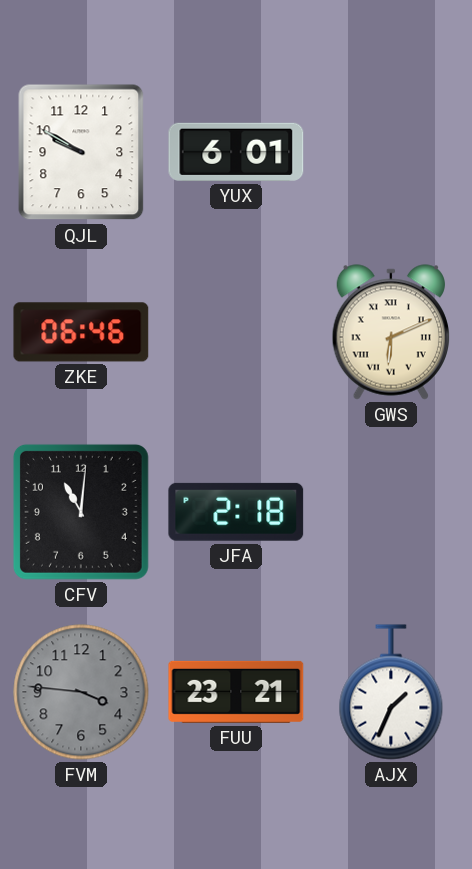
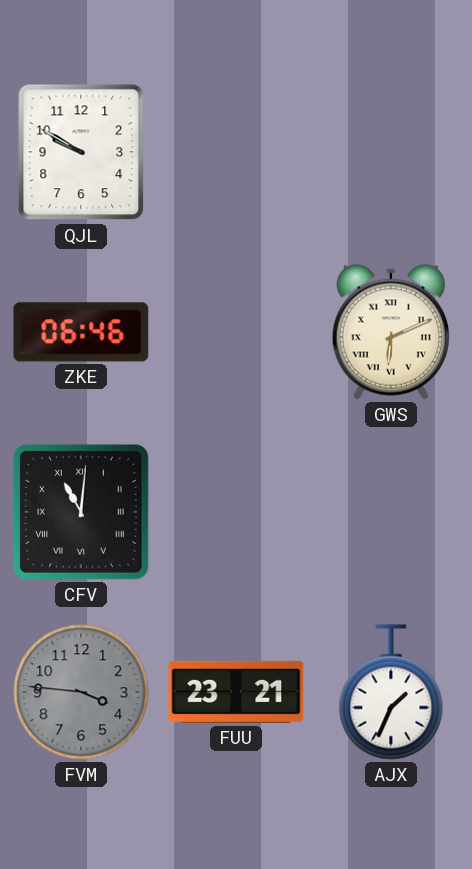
YUX: 6:01 -> none
CFV numerals: Arabic -> Roman
JFA: 2:18 -> none
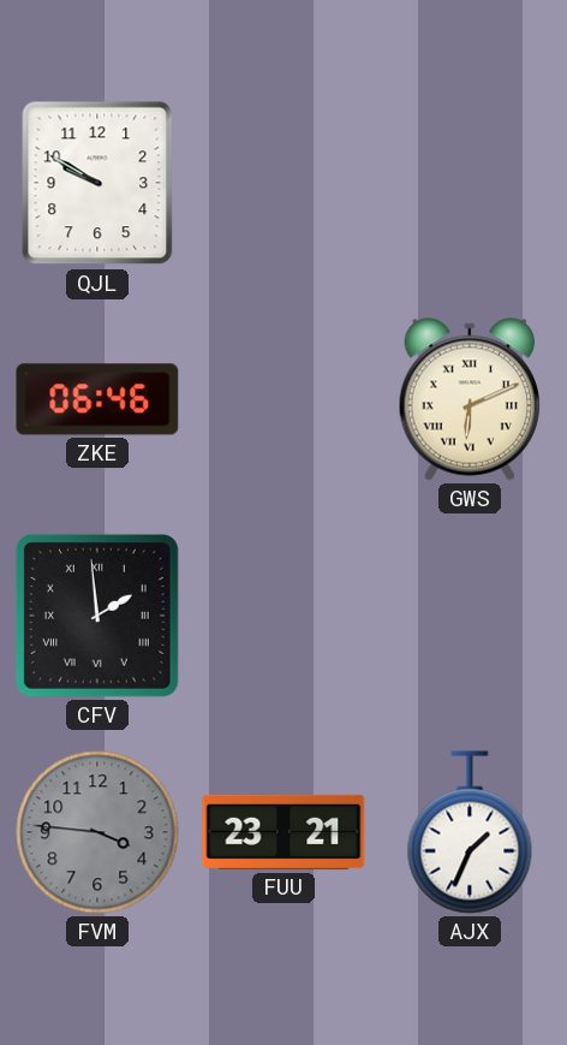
CFV: 11:01 -> 1:59
